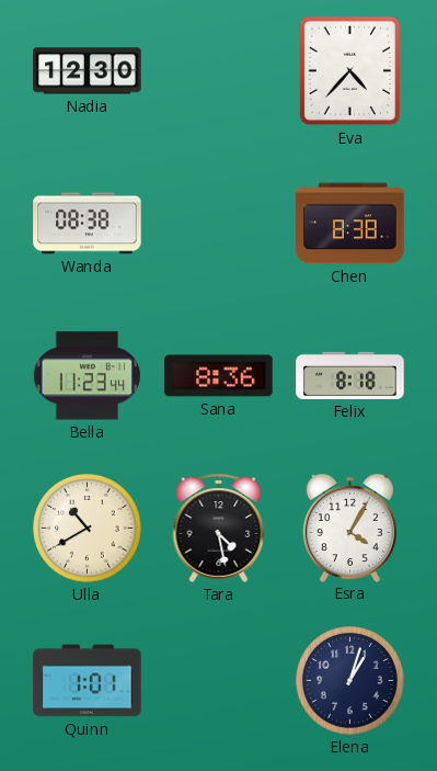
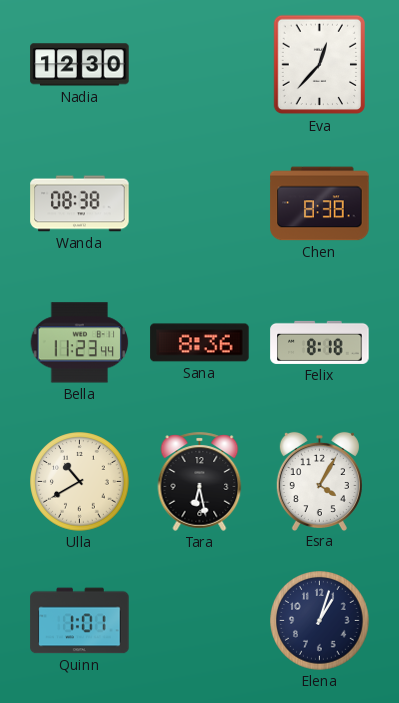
Eva: 4:37 -> 12:37
Tara: 4:28 -> 6:28
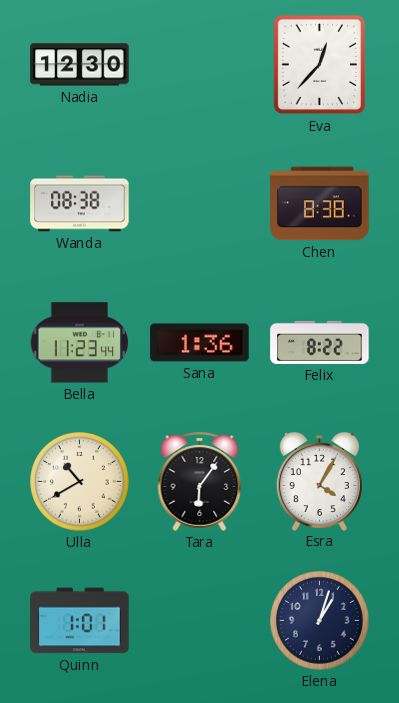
Sana: 8:36 -> 1:36
Felix: 8:18 -> 8:22
Tara: 6:28 -> 6:06
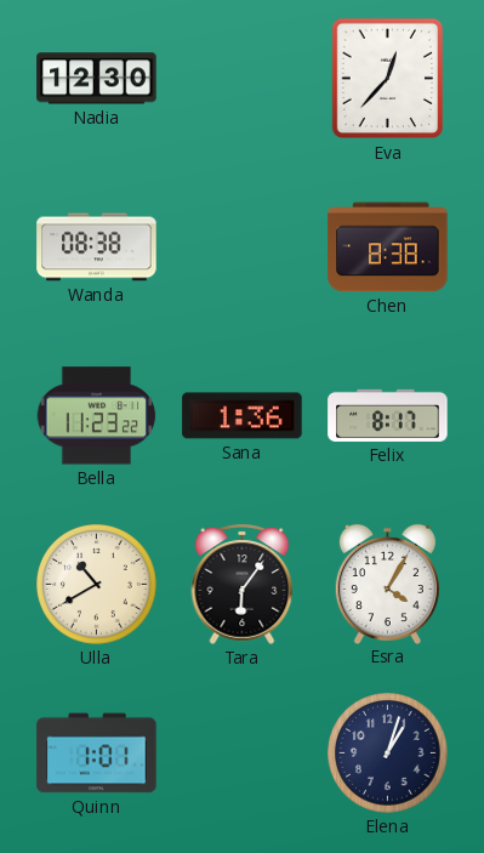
Bella: 11:23:44 -> 11:23:22
Felix: 8:22 -> 8:17
